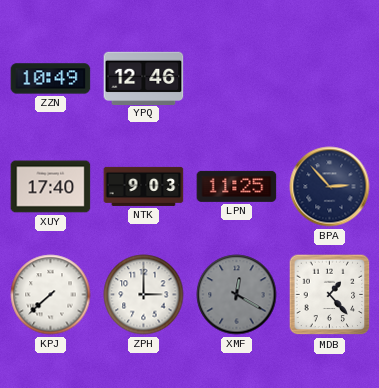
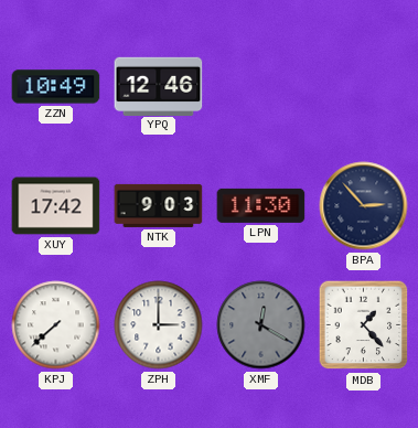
XUY: 17:40 -> 17:42
LPN: 11:25 -> 11:30
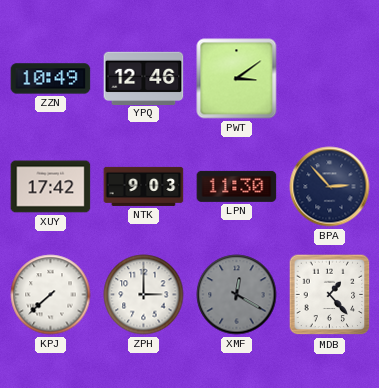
PWT: none -> 3:09
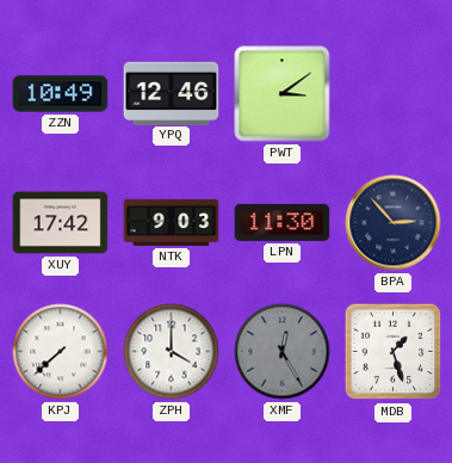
ZPH: 3:00 -> 4:00
XMF: 12:20 -> 12:25
MDB: 1:23 -> 1:27
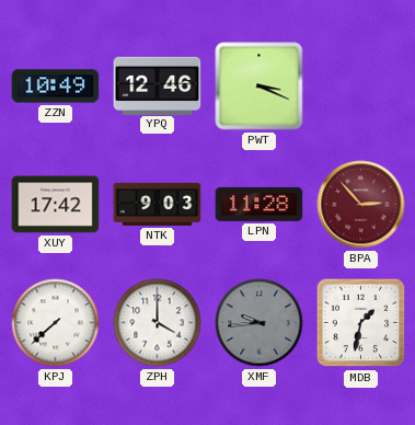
PWT: 3:09 -> 3:19
LPN: 11:30 -> 11:28
BPA dial: navy -> burgundy
XMF: 12:25 -> 9:44
MDB: 1:27 -> 1:32
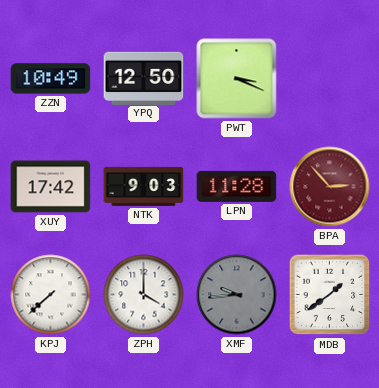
YPQ: 12:46 -> 12:50
MDB: 1:32 -> 1:39
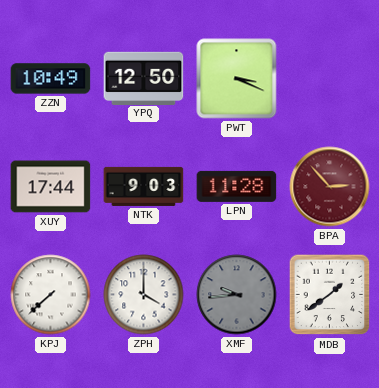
XUY: 17:42 -> 17:44
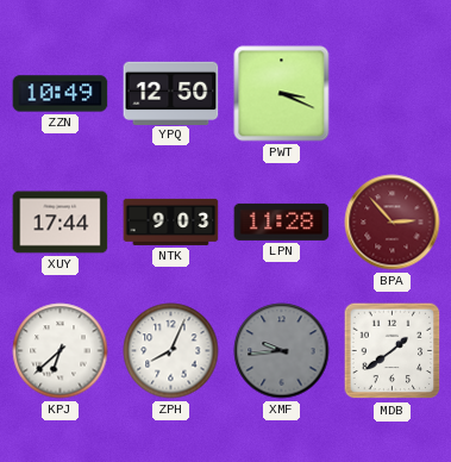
KPJ: 7:38 -> 6:38
ZPH: 4:00 -> 8:04
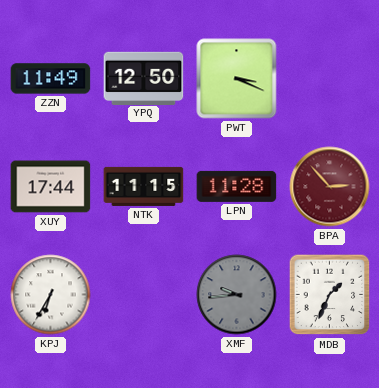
ZZN: 10:49 -> 11:49
NTK: 9:03 -> 11:15
KPJ: 6:38 -> 6:35
ZPH: 8:04 -> none
MDB: 1:39 -> 1:34
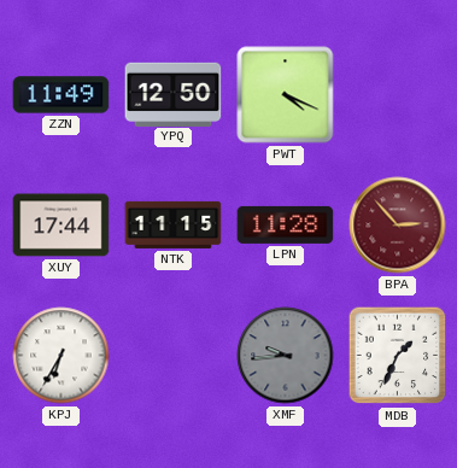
PWT: 3:19 -> 4:19
